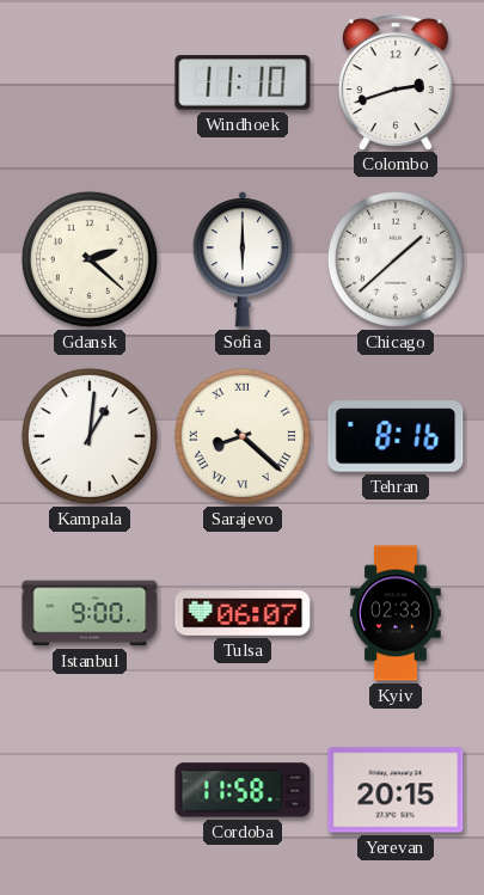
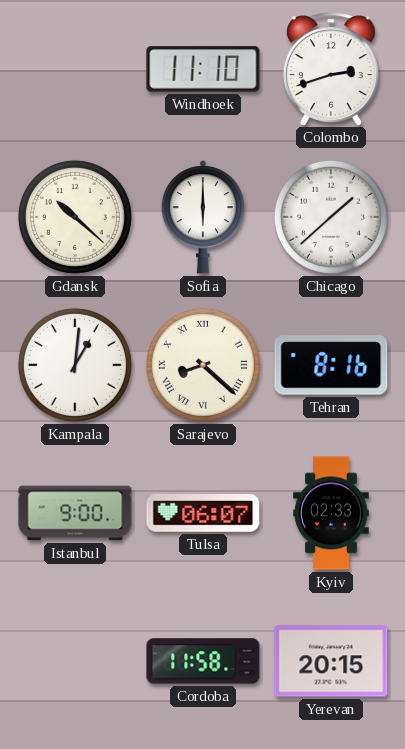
Gdansk: 2:22 -> 10:22
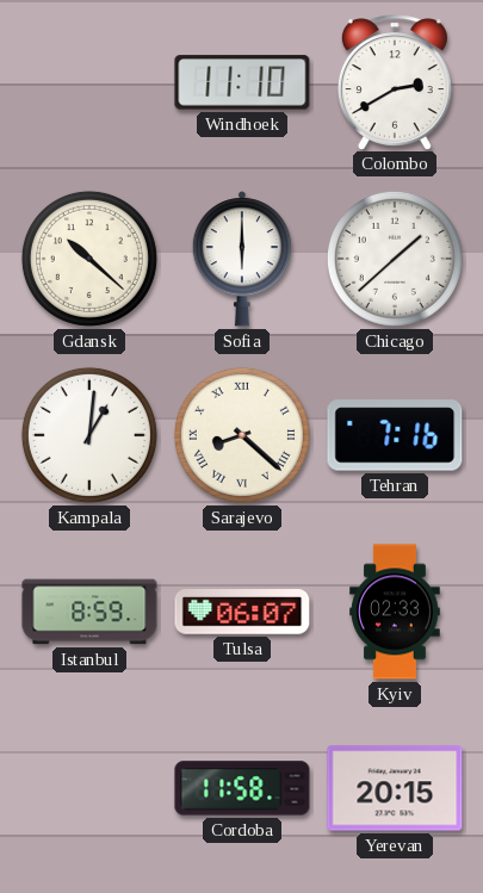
Colombo: 2:42 -> 2:40
Tehran: 8:16 -> 7:16
Istanbul: 9:00 -> 8:59
